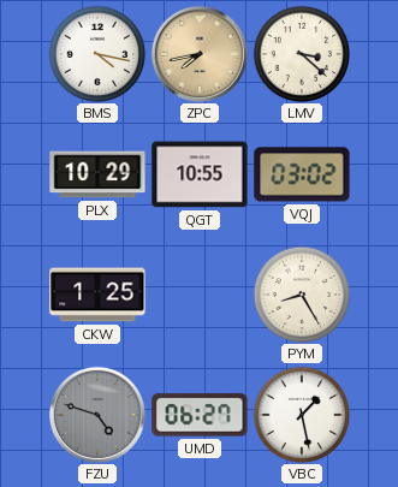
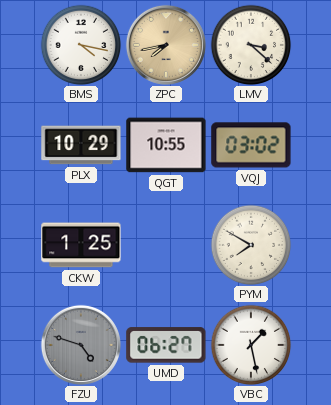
PYM: 8:25 -> 7:50
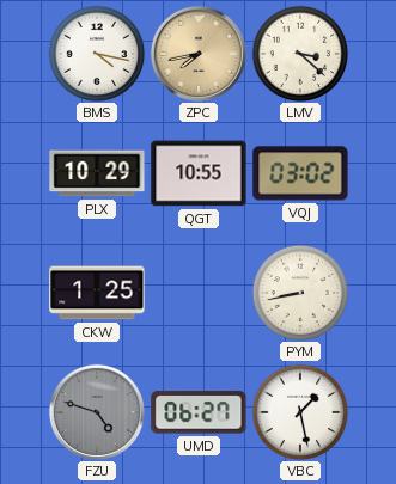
PYM: 7:50 -> 8:43
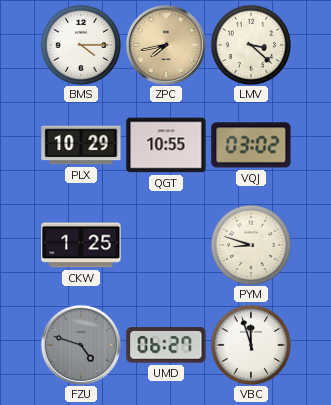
BMS: 4:17 -> 4:15
PYM: 8:43 -> 8:48
VBC: 1:28 -> 11:57
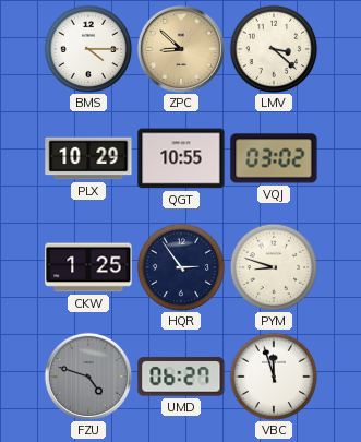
ZPC: 7:43 -> 8:52
HQR: none -> 2:54
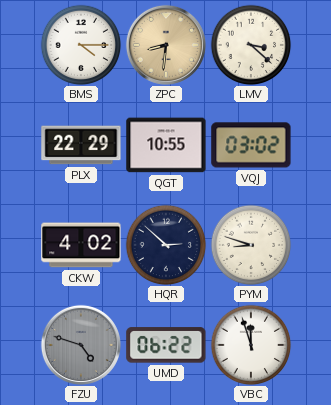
ZPC: 8:52 -> 8:31
PLX: 10:29 -> 22:29
CKW: 1:25 -> 4:02
HQR: 2:54 -> 2:52
UMD: 06:27 -> 06:22
